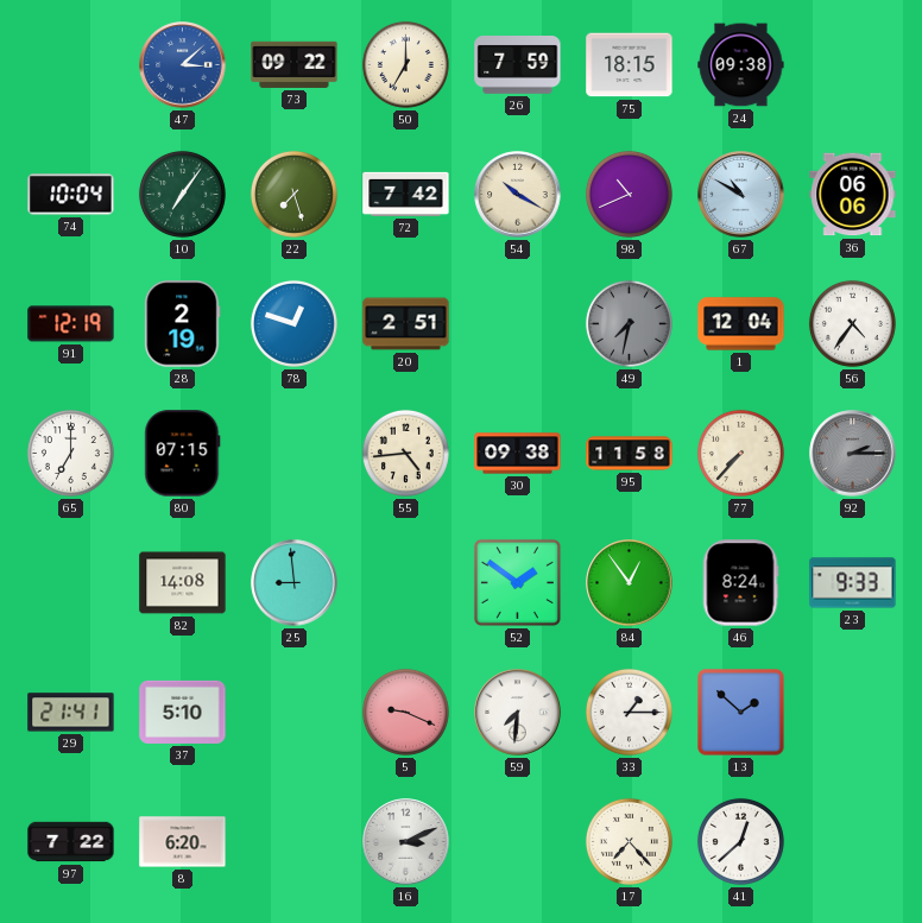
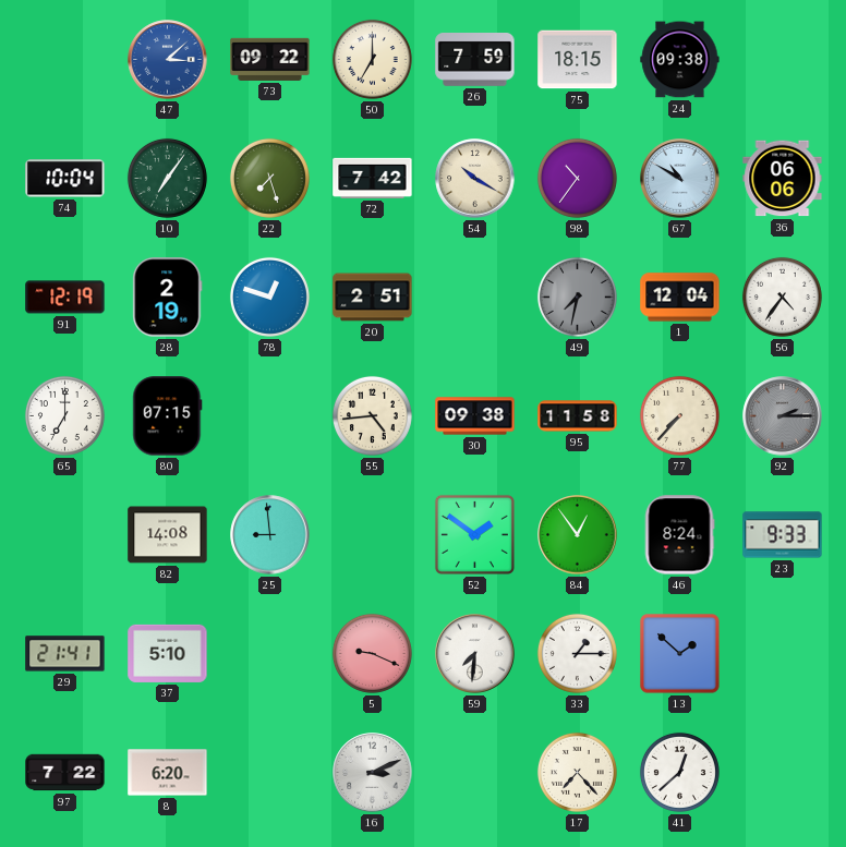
98: 10:41 -> 10:36
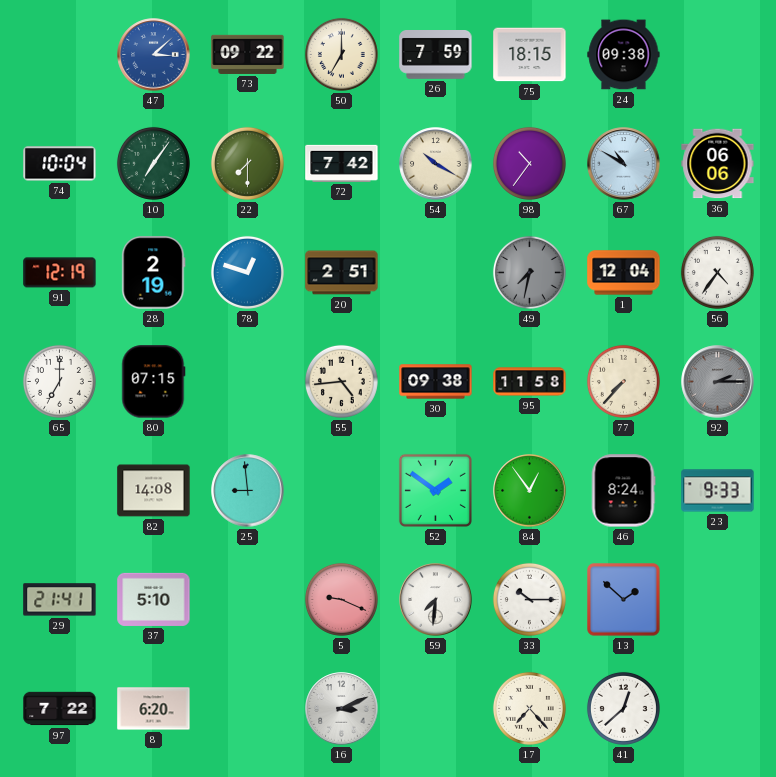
22: 7:27 -> 7:30
33: 1:15 -> 10:15
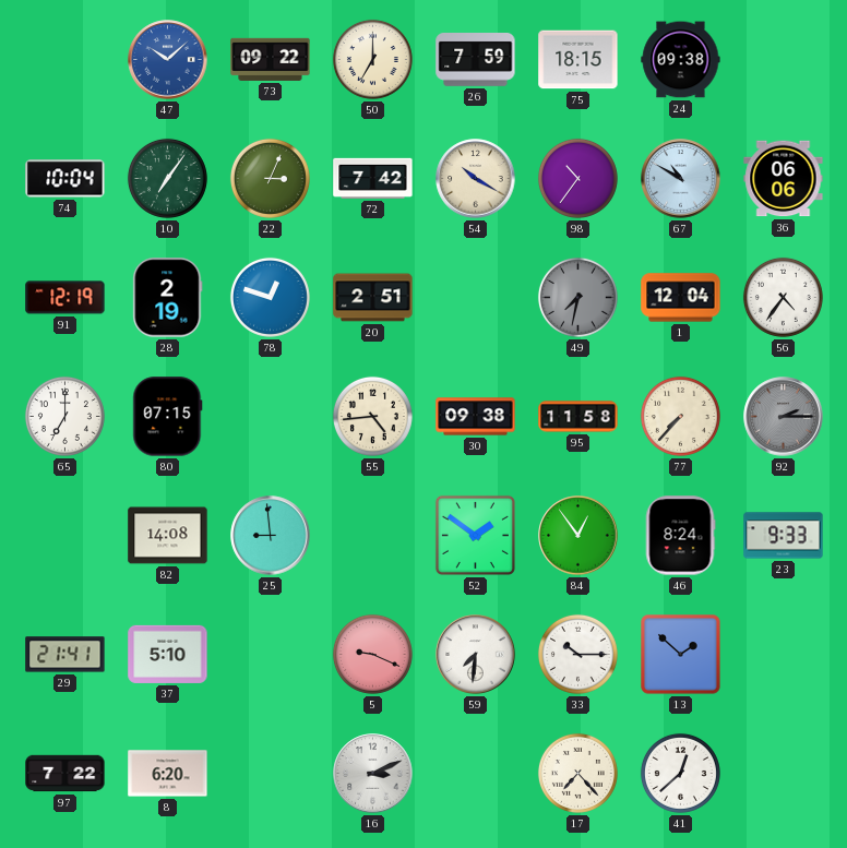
47: 3:08 -> 10:08
22: 7:30 -> 3:04
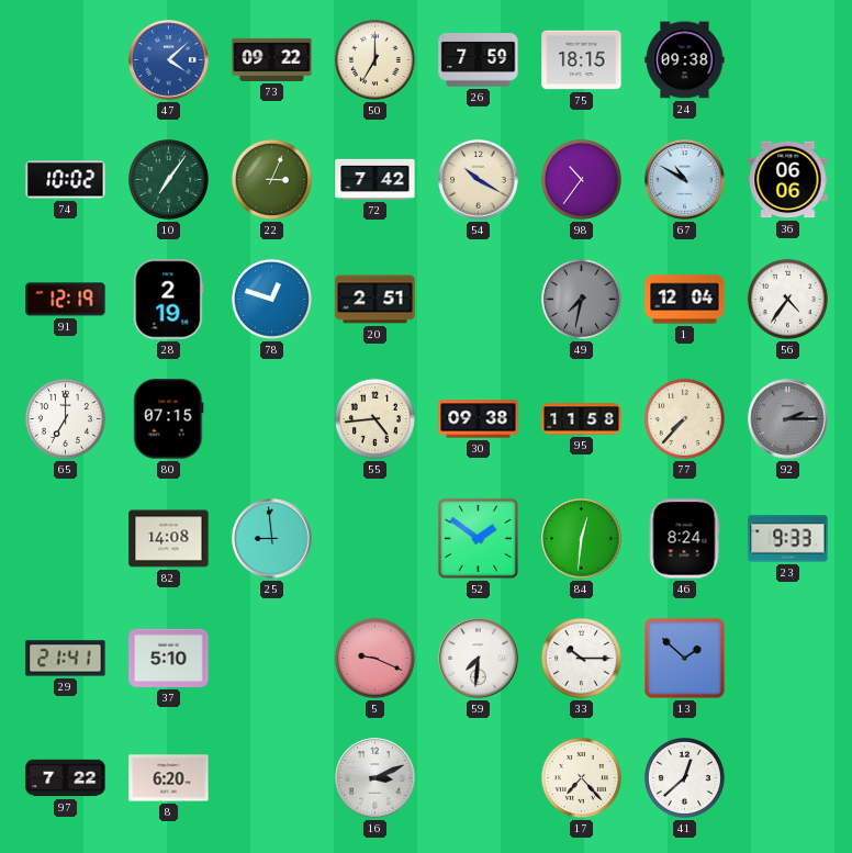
47: 10:08 -> 4:08
74: 10:04 -> 10:02
84: 12:54 -> 12:31
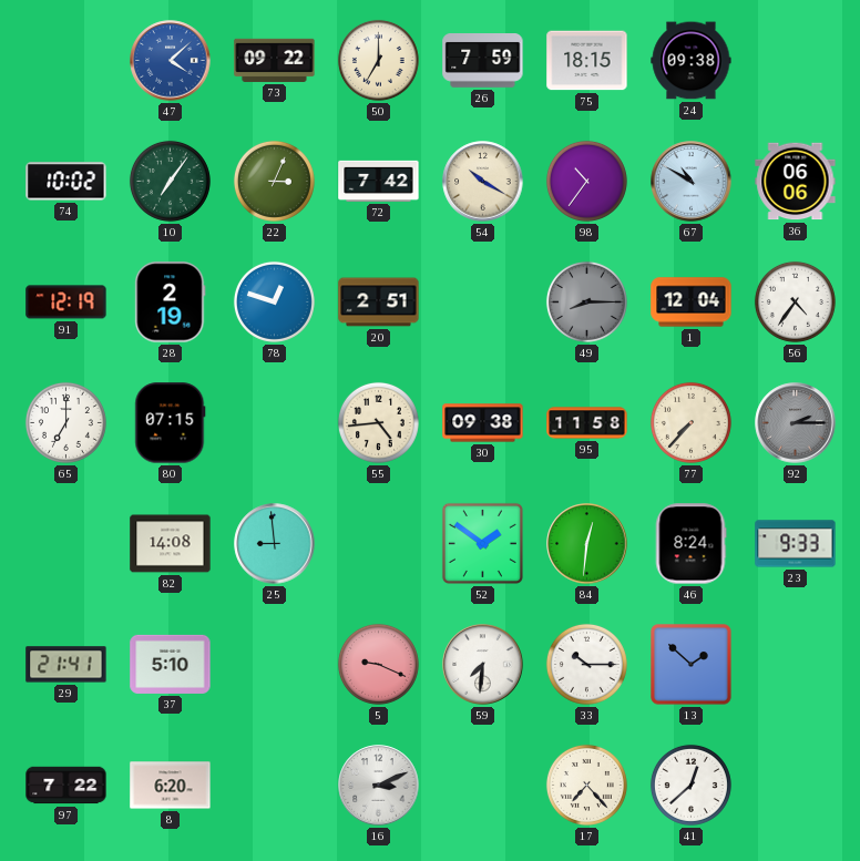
49: 7:32 -> 8:15
